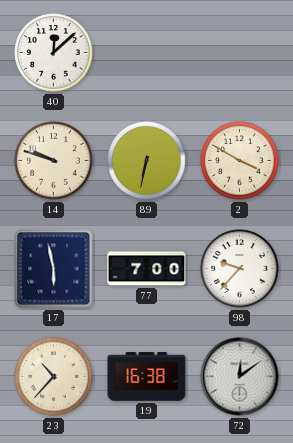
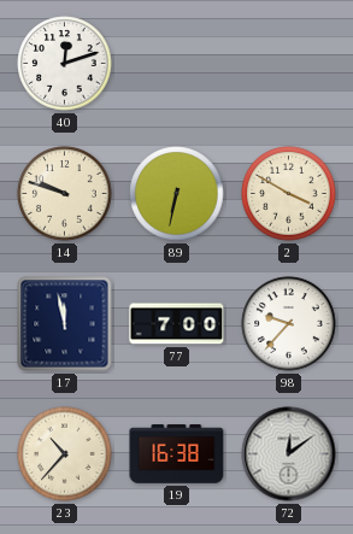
40: 12:08 -> 12:12
17: 5:58 -> 11:58
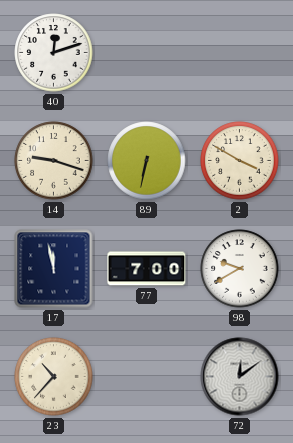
14: 9:48 -> 9:18
98: 9:37 -> 9:40
19: 16:38 -> none
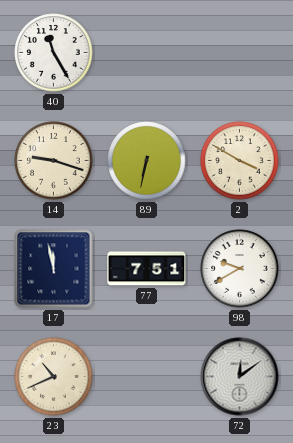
40: 12:12 -> 11:25
77: 7:00 -> 7:51
23: 10:37 -> 10:41
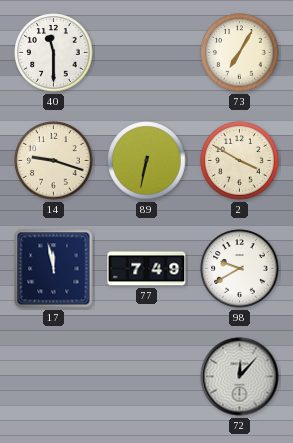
40: 11:25 -> 11:30
73: none -> 7:05
77: 7:51 -> 7:49
23: 10:41 -> none
72: 12:09 -> 12:07
